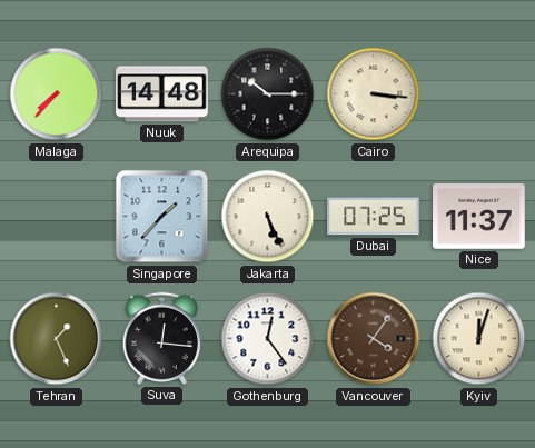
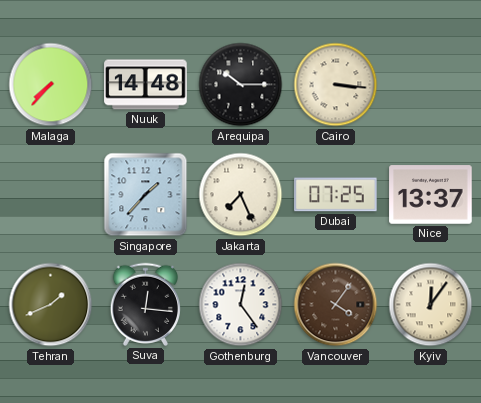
Jakarta: 5:26 -> 7:26
Nice: 11:37 -> 13:37
Tehran: 1:26 -> 1:41
Kyiv: 12:03 -> 12:06
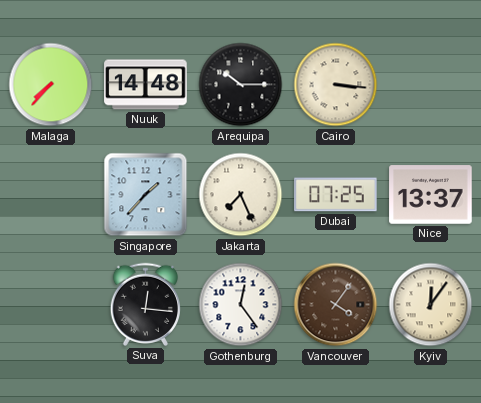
Tehran: 1:41 -> none
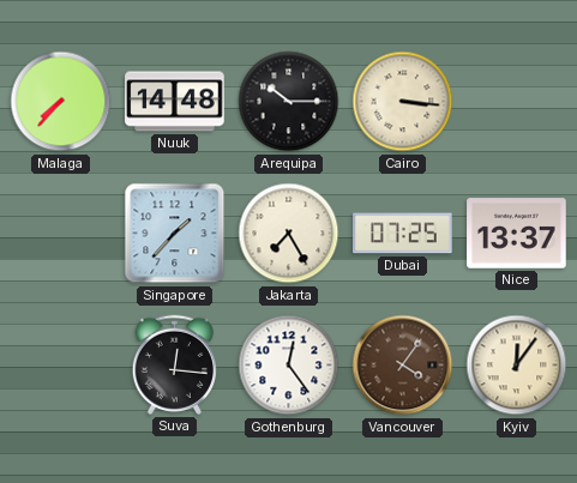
Jakarta: 7:26 -> 7:25
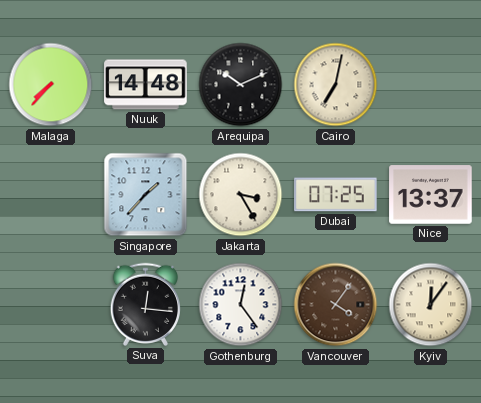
Arequipa: 10:15 -> 10:11
Cairo: 3:16 -> 7:02
Jakarta: 7:25 -> 3:25
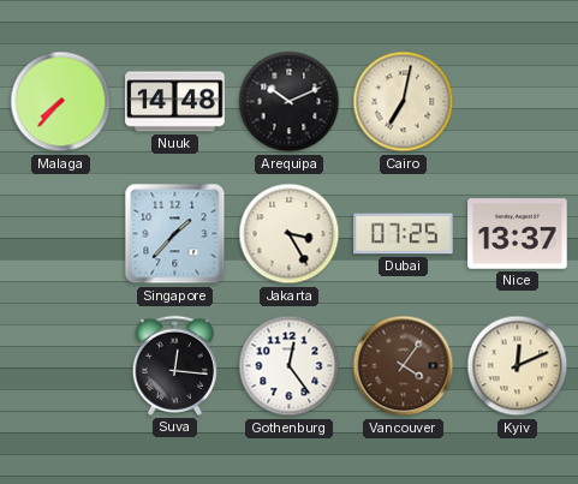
Kyiv: 12:06 -> 12:11
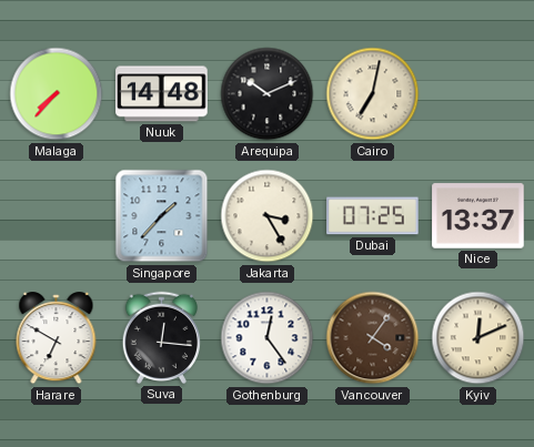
Harare: none -> 6:50
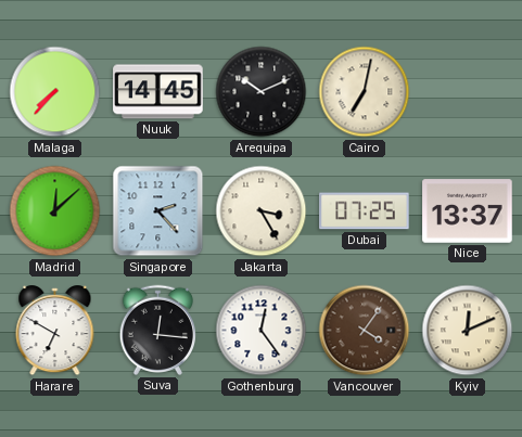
Nuuk: 14:48 -> 14:45
Madrid: none -> 12:08
Singapore: 1:37 -> 2:23
